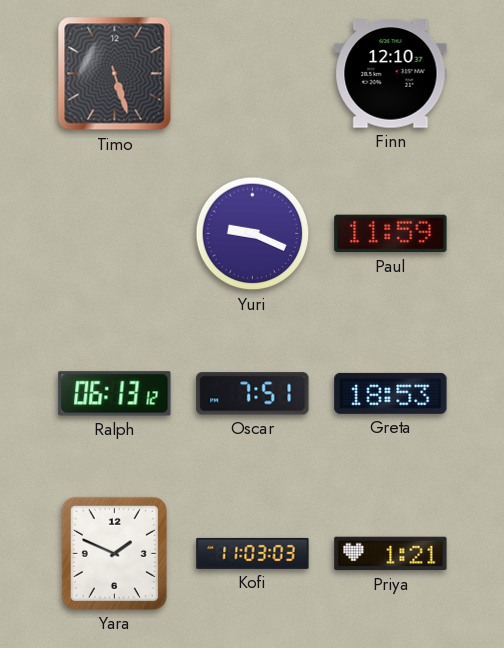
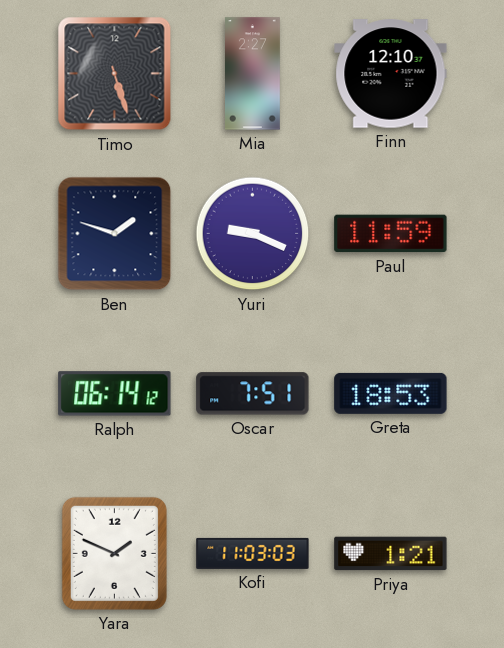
Mia: none -> 2:27
Ben: none -> 1:48
Ralph: 06:13 -> 06:14
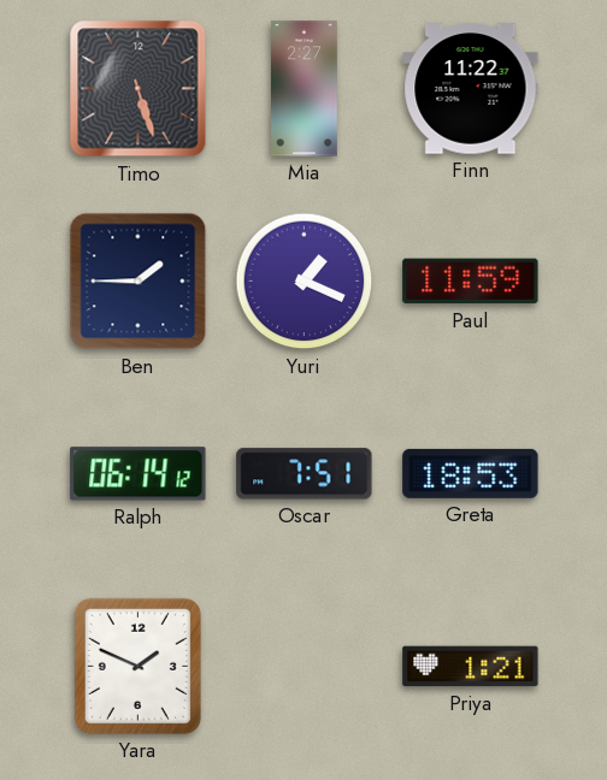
Finn: 12:10 -> 11:22
Ben: 1:48 -> 1:45
Yuri: 9:19 -> 1:19
Kofi: 11:03 -> none
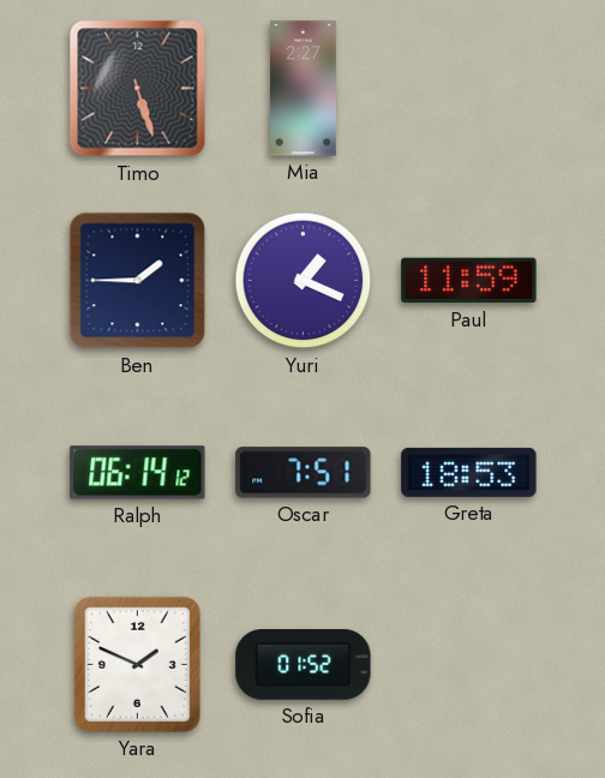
Finn: 11:22 -> none
Sofia: none -> 01:52
Priya: 1:21 -> none
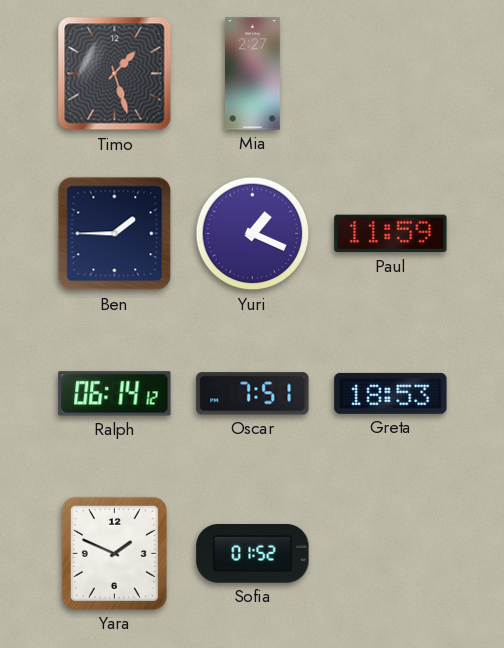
Timo: 5:27 -> 1:27
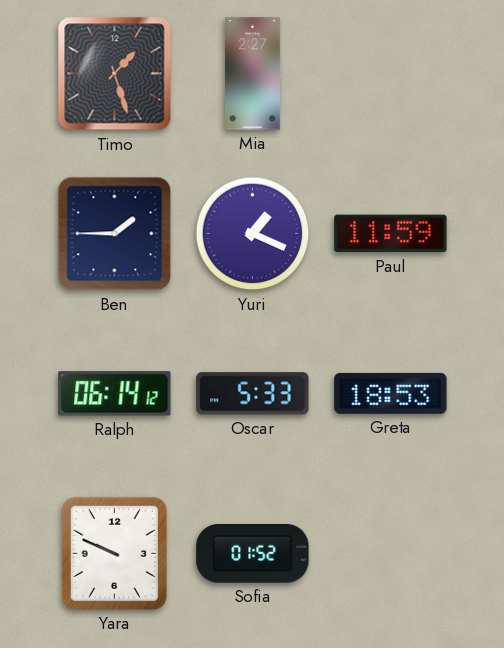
Oscar: 7:51 -> 5:33
Yara: 1:49 -> 9:49
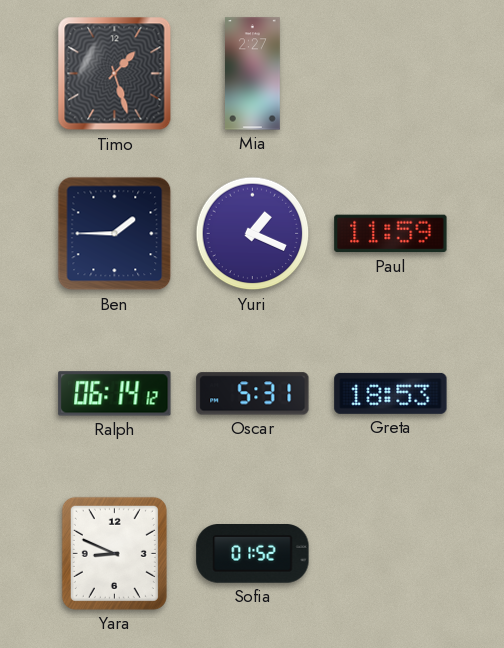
Oscar: 5:33 -> 5:31
Yara: 9:49 -> 8:49
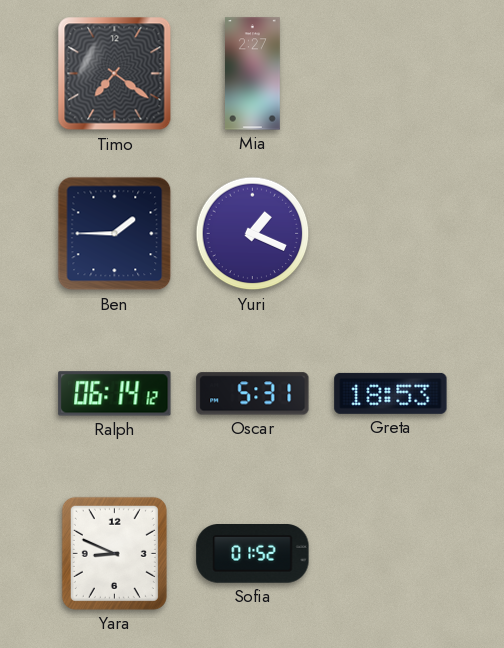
Timo: 1:27 -> 7:21
Paul: 11:59 -> none
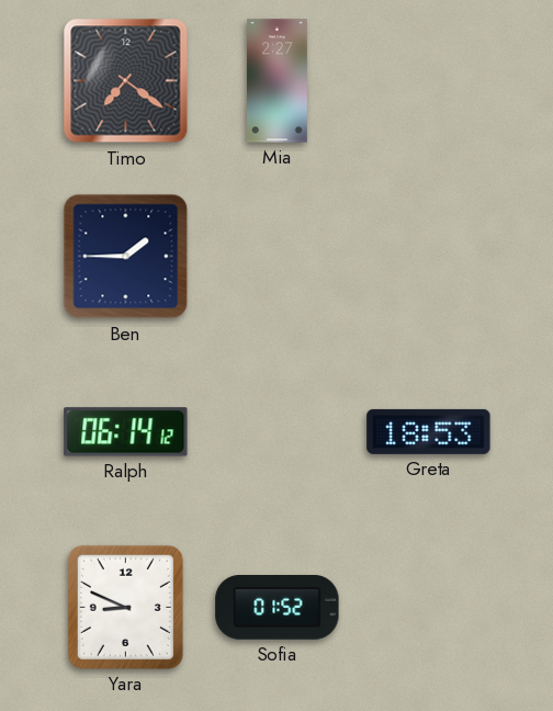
Yuri: 1:19 -> none
Oscar: 5:31 -> none
